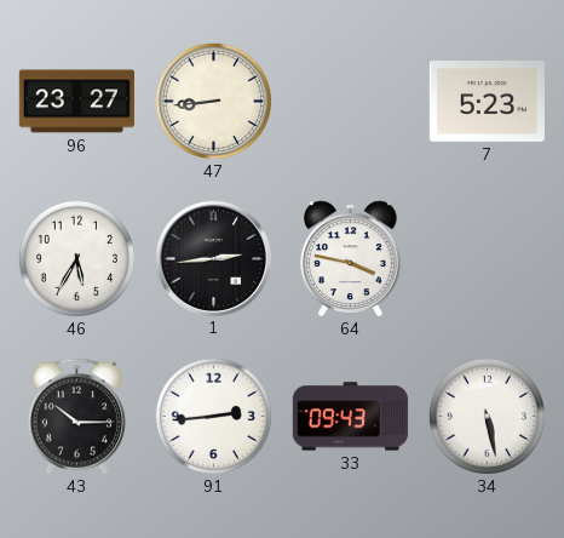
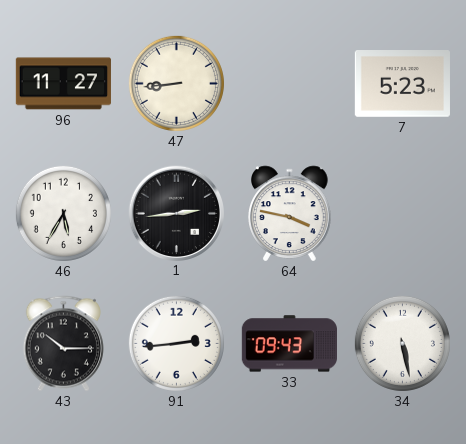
96: 23:27 -> 11:27
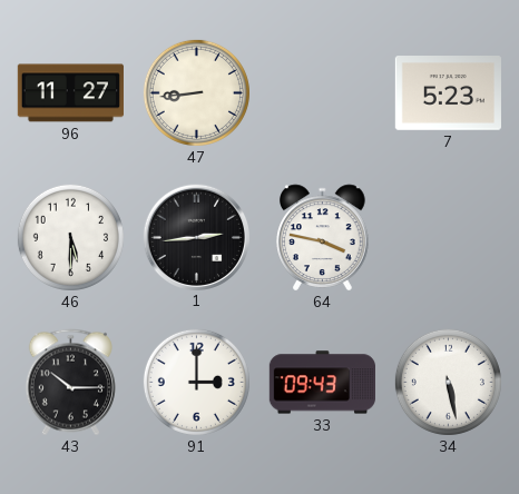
46: 5:35 -> 5:30
91: 2:44 -> 3:00
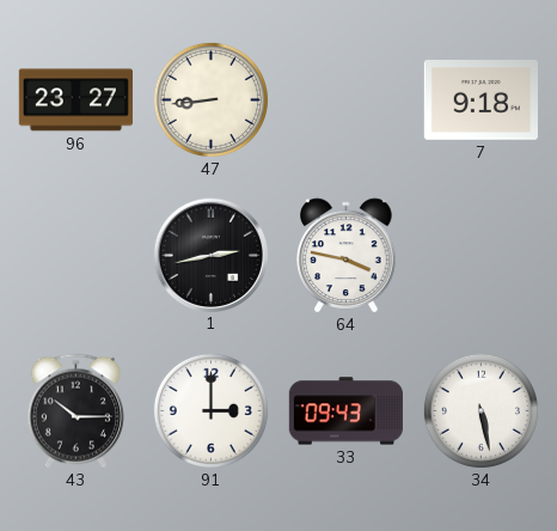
96: 11:27 -> 23:27
7: 5:23 -> 9:18
46: 5:30 -> none
1: 2:44 -> 2:43
